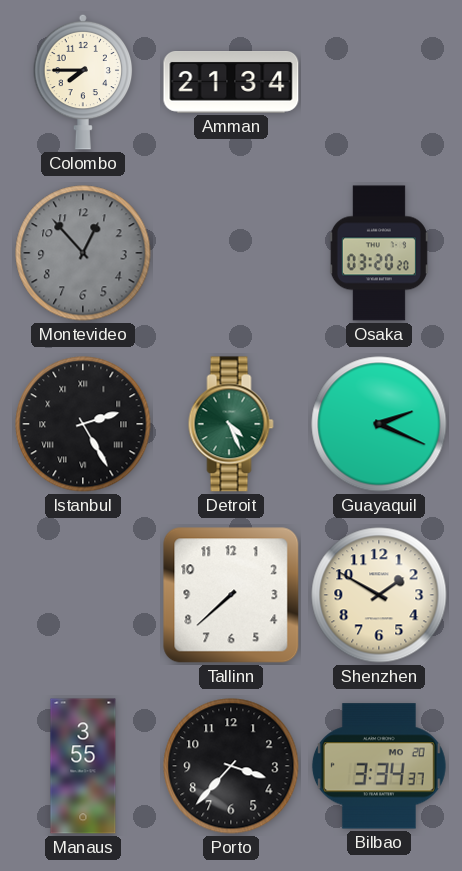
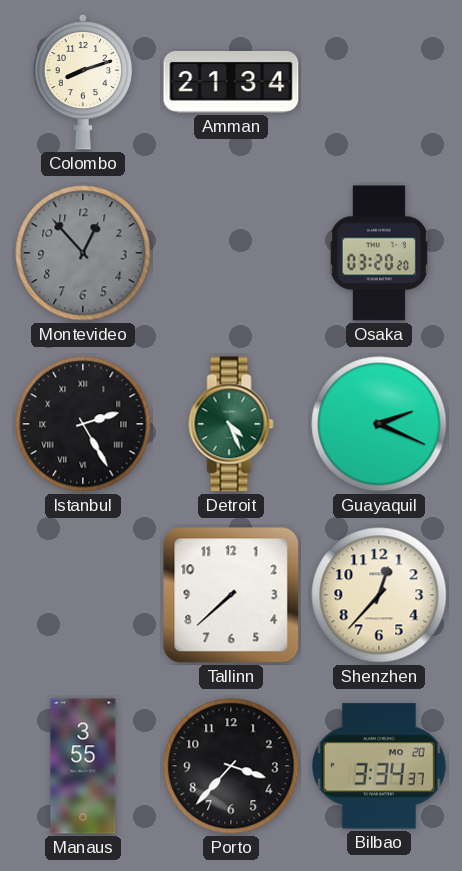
Colombo: 7:45 -> 8:12
Shenzhen: 1:50 -> 12:37
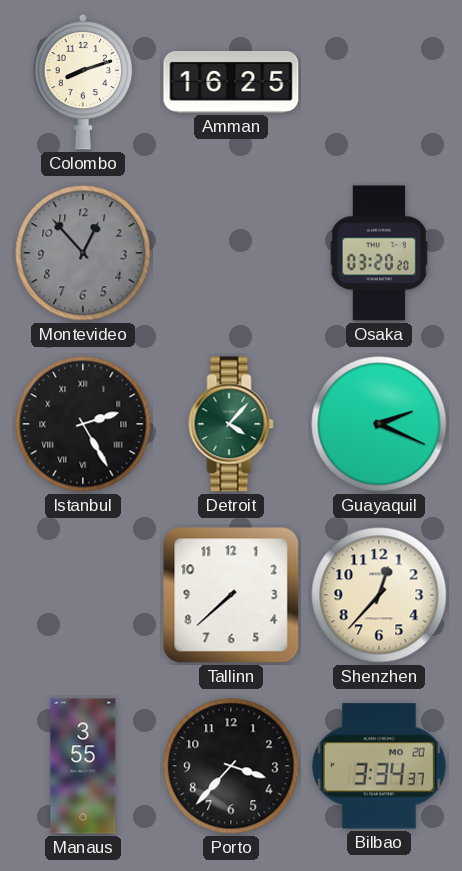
Amman: 21:34 -> 16:25
Detroit: 4:26 -> 4:07
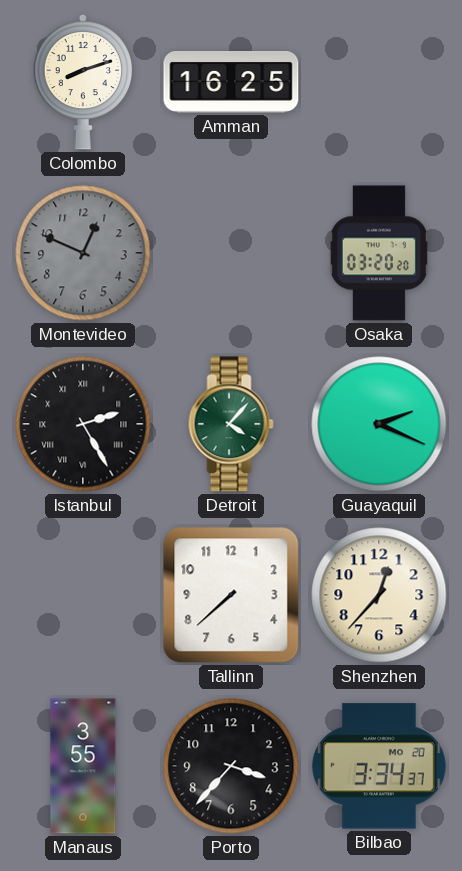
Montevideo: 12:53 -> 12:49
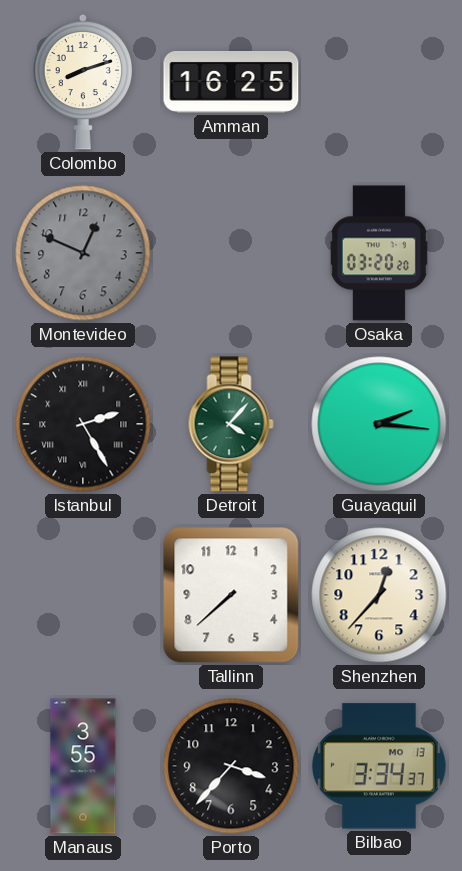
Guayaquil: 2:19 -> 2:16
Bilbao date: MO 20 -> MO 13
